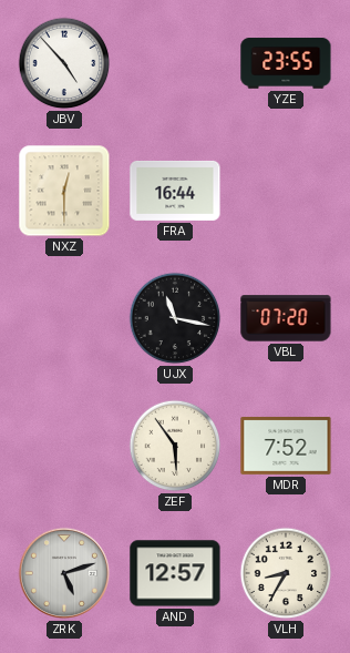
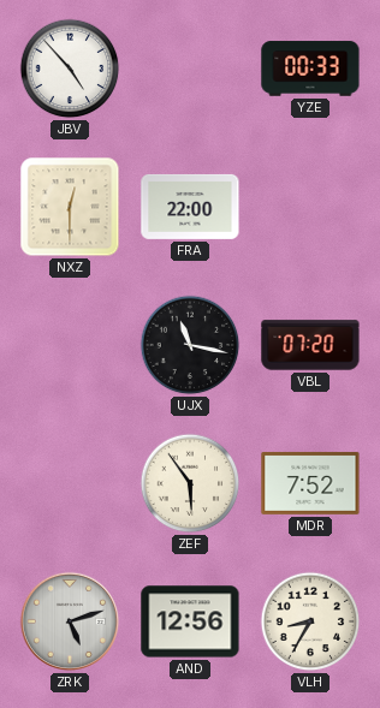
YZE: 23:55 -> 00:33
FRA: 16:44 -> 22:00
AND: 12:57 -> 12:56
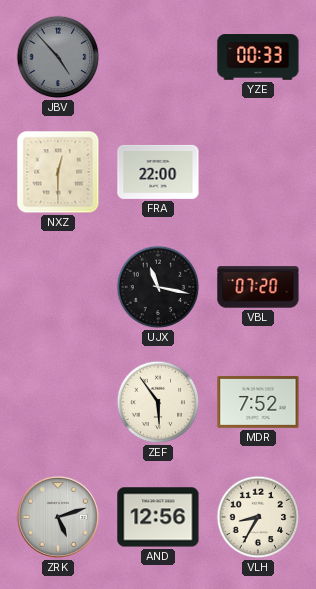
JBV dial: white -> grey
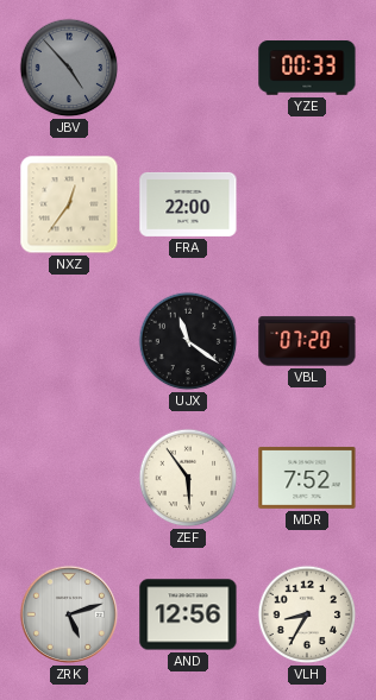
NXZ: 12:30 -> 12:36
UJX: 11:17 -> 11:21
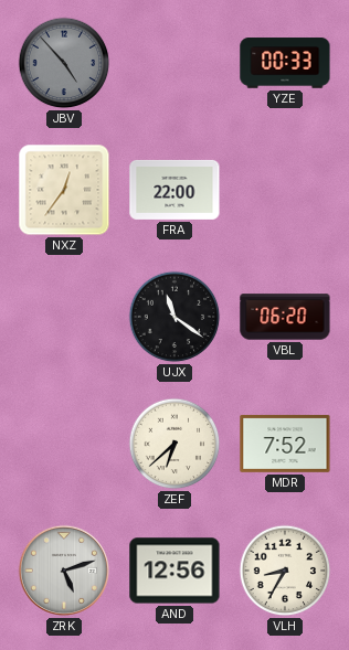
VBL: 07:20 -> 06:20
ZEF: 5:54 -> 6:38
